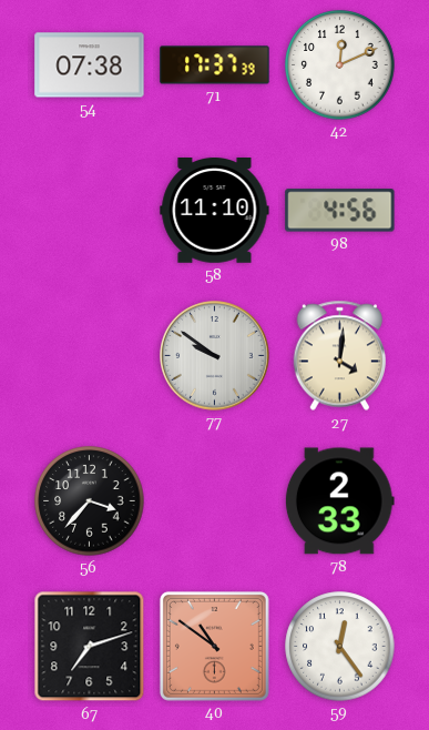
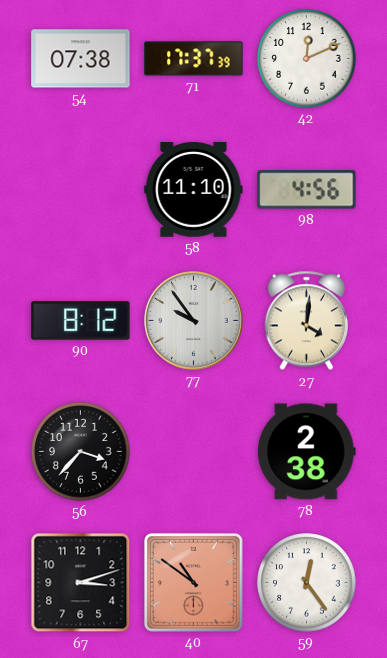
90: none -> 8:12
77: 9:51 -> 9:54
78: 2:33 -> 2:38
67: 7:12 -> 3:12
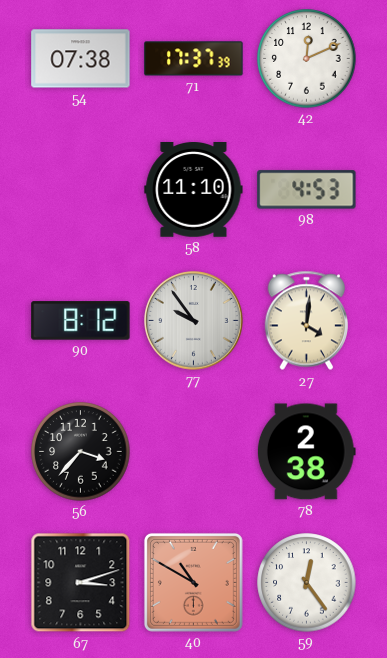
98: 4:56 -> 4:53
40: 10:51 -> 10:50
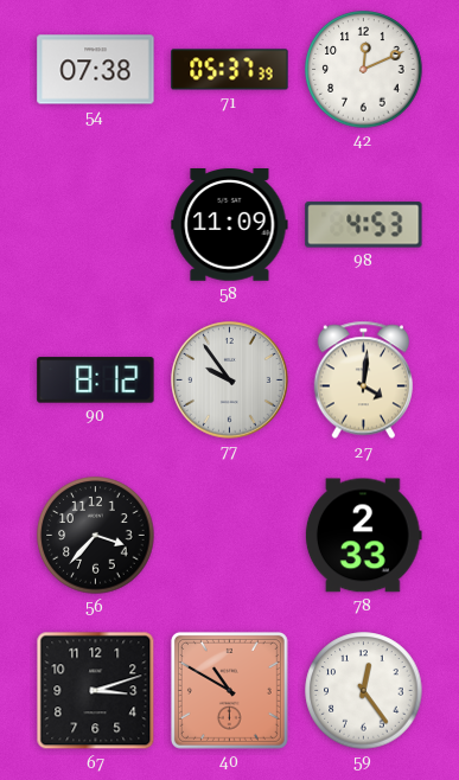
71: 17:37 -> 05:37
58: 11:10 -> 11:09
78: 2:38 -> 2:33
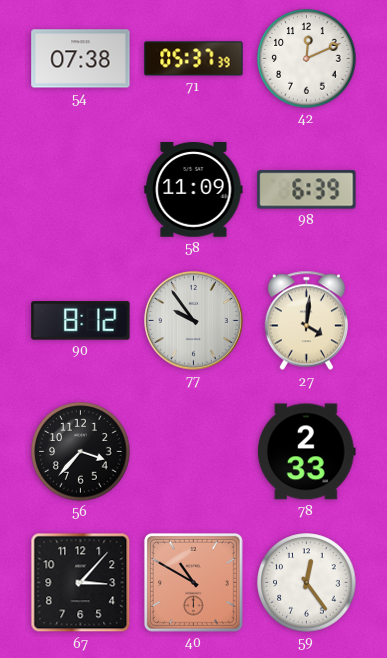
98: 4:53 -> 6:39
67: 3:12 -> 3:07
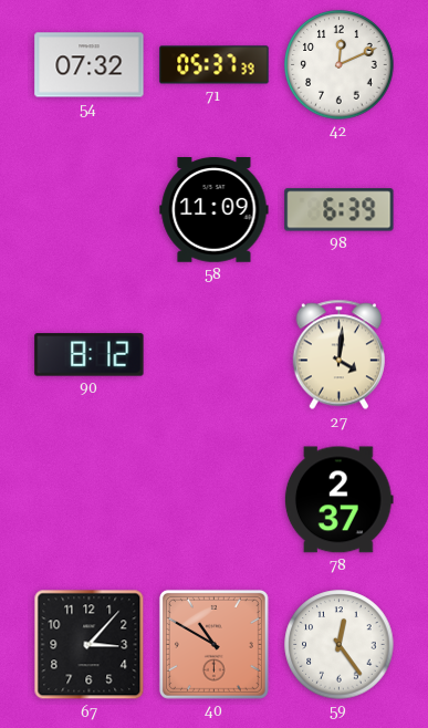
54: 07:38 -> 07:32
77: 9:54 -> none
56: 3:37 -> none
78: 2:33 -> 2:37
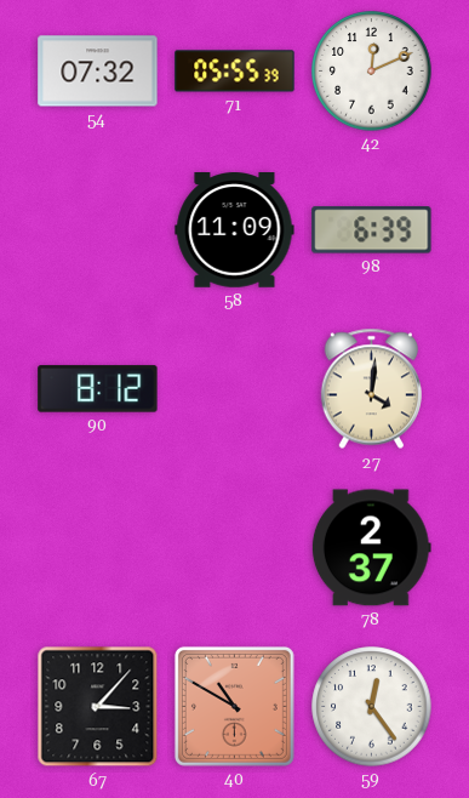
71: 05:37 -> 05:55
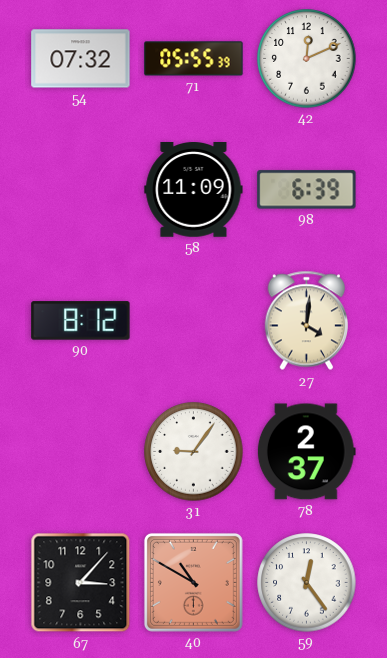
31: none -> 9:06
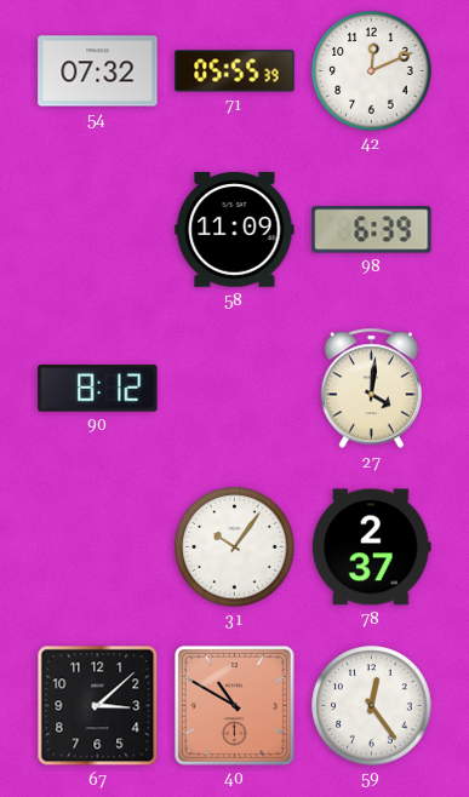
31: 9:06 -> 10:06
67: 3:07 -> 3:08
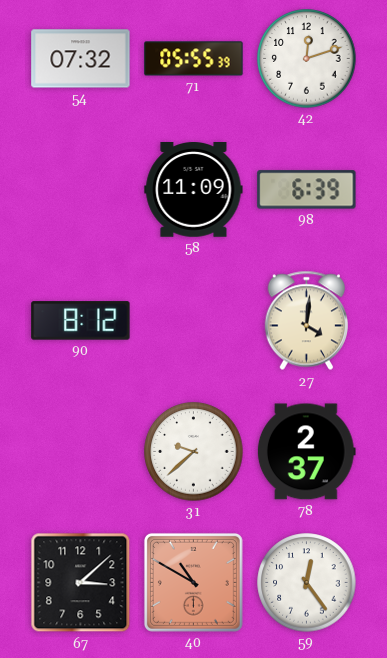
42: 12:11 -> 12:12
31: 10:06 -> 9:38
